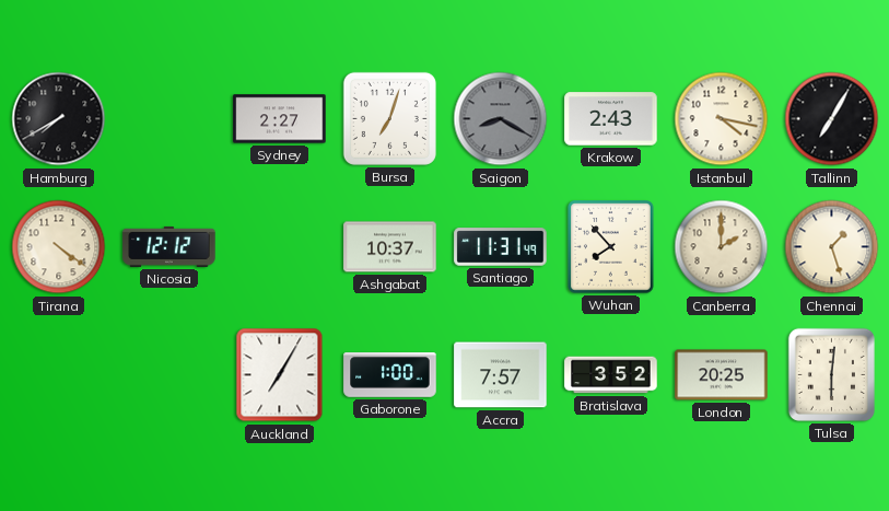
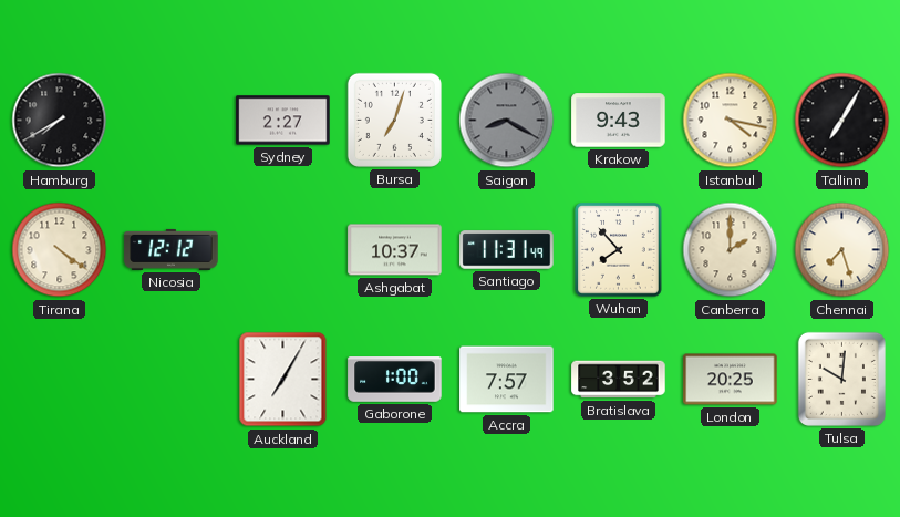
Krakow: 2:43 -> 9:43
Chennai: 1:27 -> 7:27
Tulsa: 6:01 -> 10:01
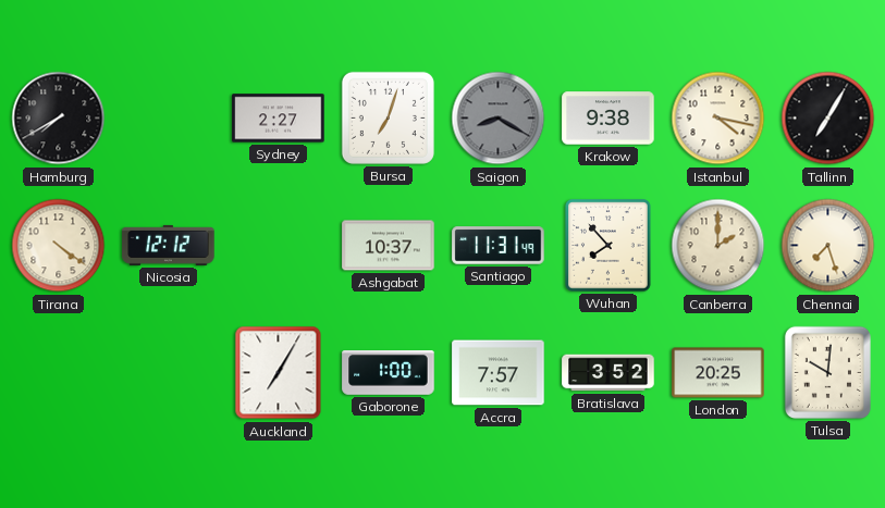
Krakow: 9:43 -> 9:38
